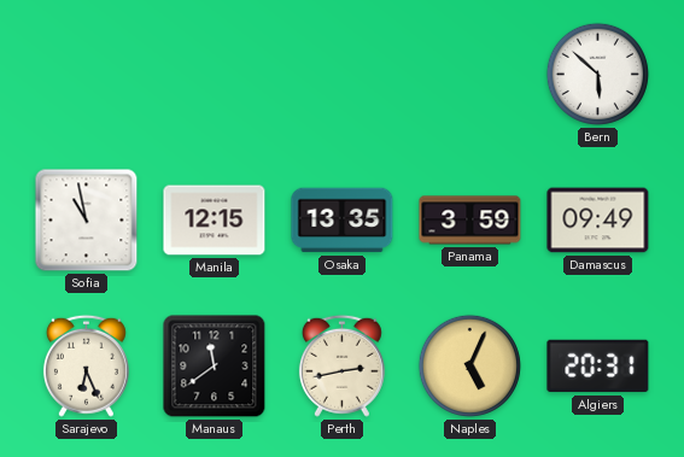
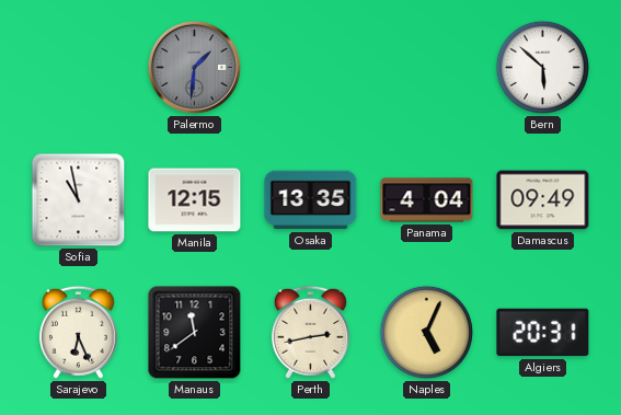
Palermo: none -> 1:31
Panama: 3:59 -> 4:04
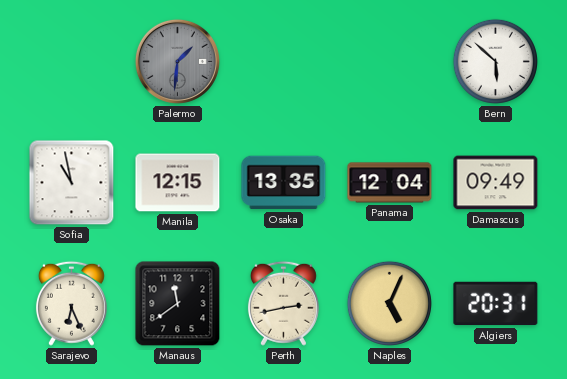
Panama: 4:04 -> 12:04
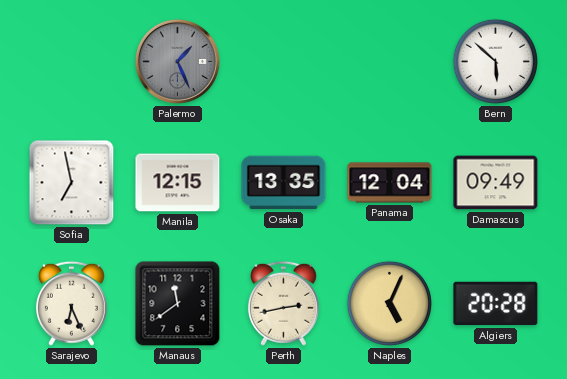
Palermo: 1:31 -> 1:26
Sofia: 10:58 -> 6:58
Algiers: 20:31 -> 20:28
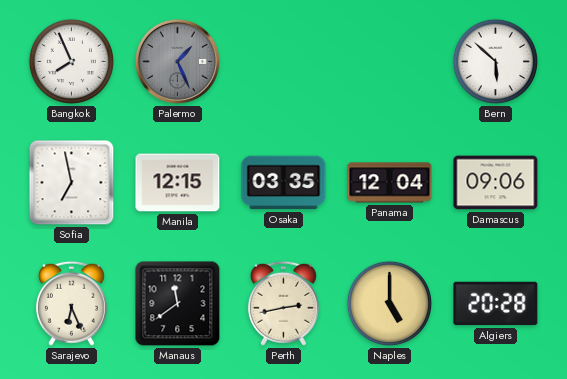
Bangkok: none -> 7:56
Osaka: 13:35 -> 03:35
Damascus: 09:49 -> 09:06
Naples: 5:04 -> 5:00
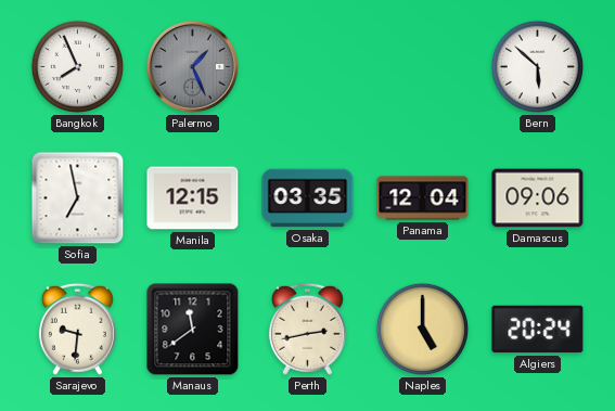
Sarajevo: 6:26 -> 9:31
Algiers: 20:28 -> 20:24
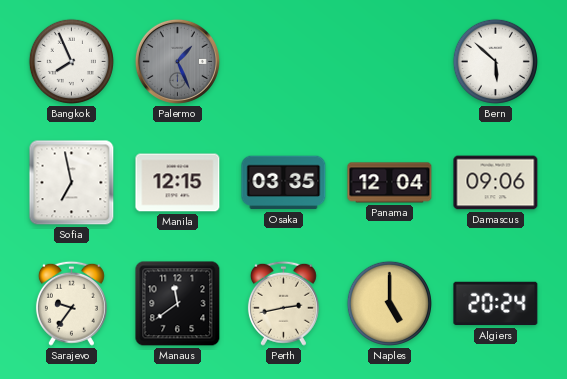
Sarajevo: 9:31 -> 9:36
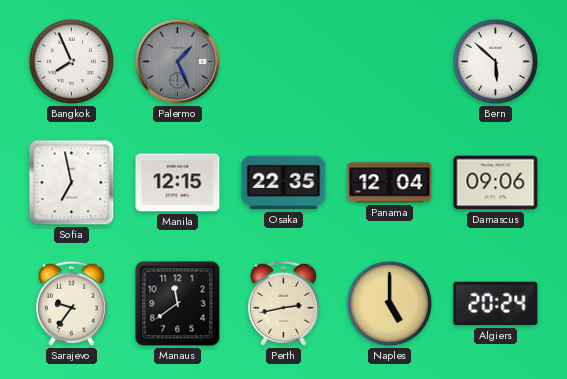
Osaka: 03:35 -> 22:35
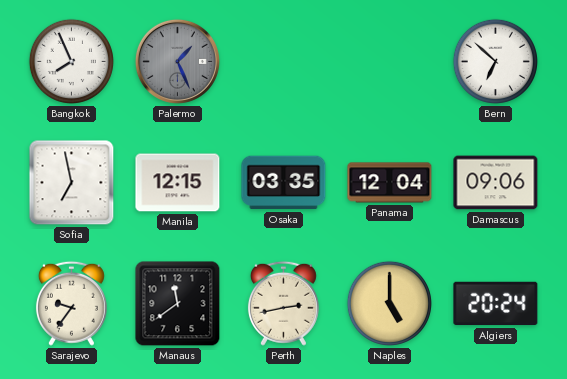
Bern: 5:52 -> 6:52
Osaka: 22:35 -> 03:35
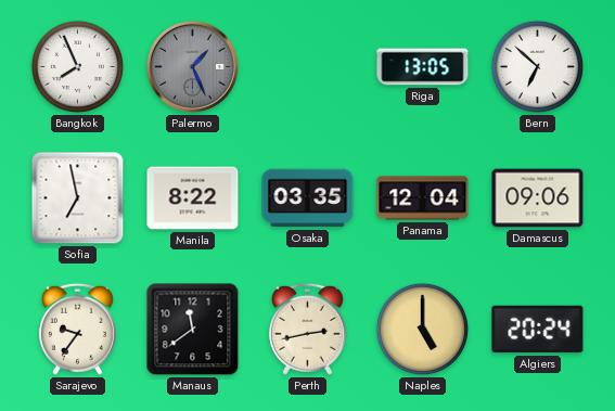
Riga: none -> 13:05
Manila: 12:15 -> 8:22
